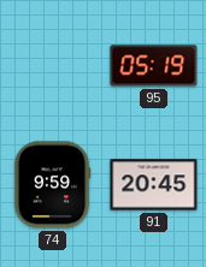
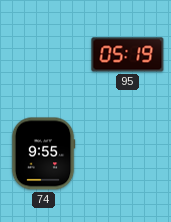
74: 9:59 -> 9:55
91: 20:45 -> none
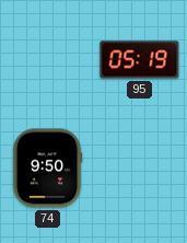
74: 9:55 -> 9:50
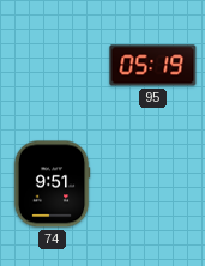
74: 9:50 -> 9:51
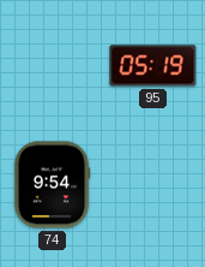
74: 9:51 -> 9:54
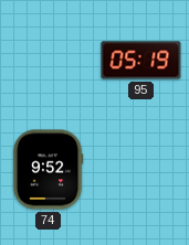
74: 9:54 -> 9:52
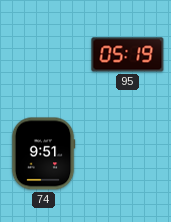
74: 9:52 -> 9:51
